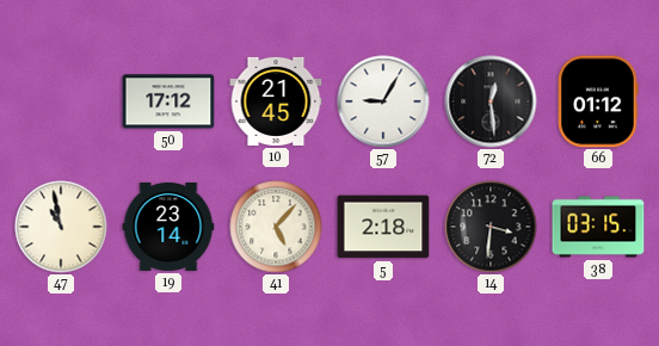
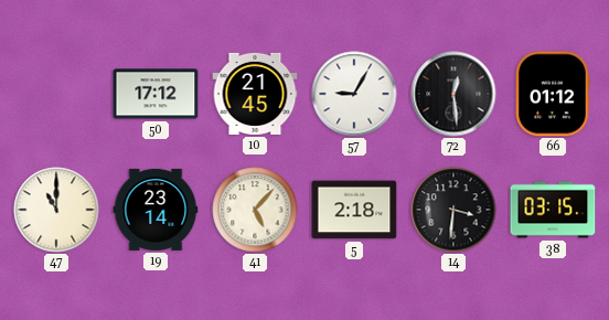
47: 10:58 -> 11:00
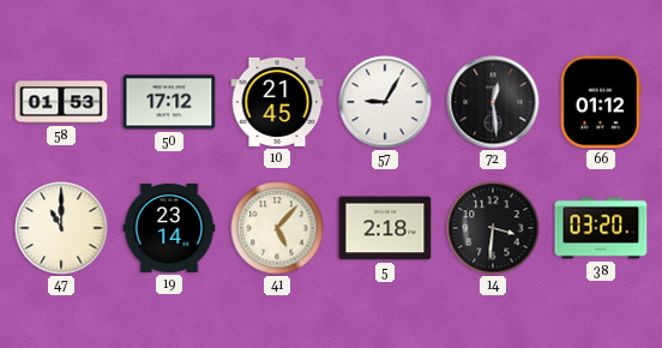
58: none -> 01:53
38: 03:15 -> 03:20
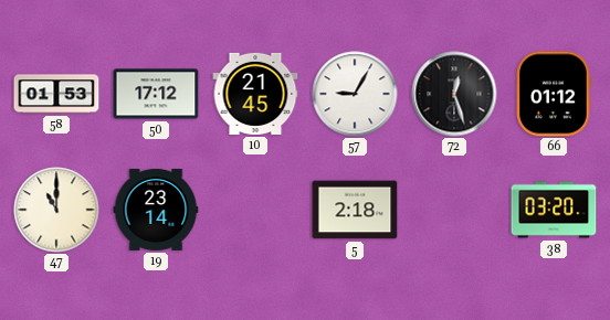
72: 12:29 -> 12:27
41: 5:07 -> none
14: 3:31 -> none
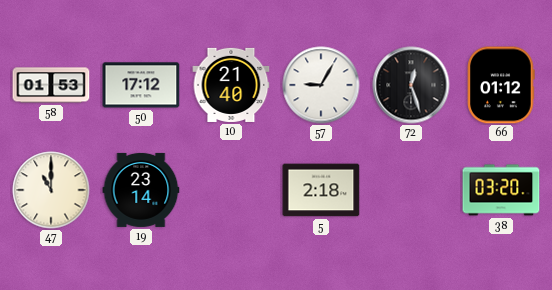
10: 21:45 -> 21:40
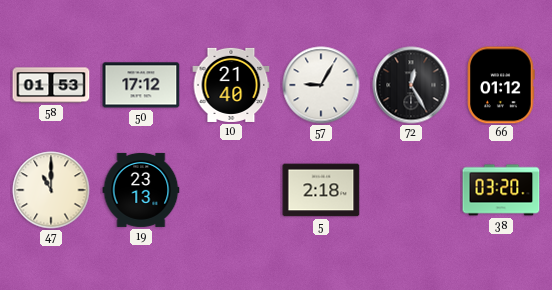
72: 12:27 -> 12:25
19: 23:14 -> 23:13
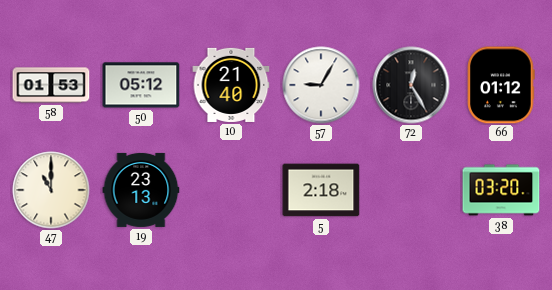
50: 17:12 -> 05:12
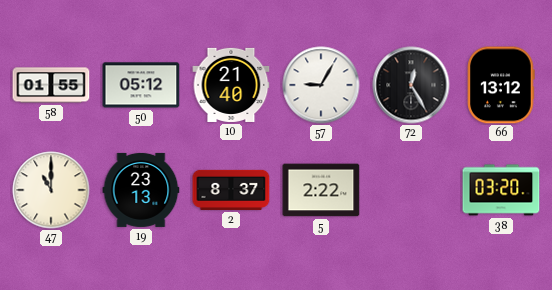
58: 01:53 -> 01:55
66: 01:12 -> 13:12
2: none -> 8:37
5: 2:18 -> 2:22
